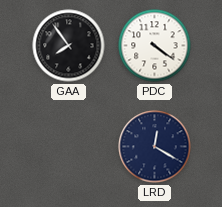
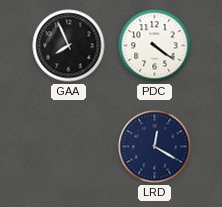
GAA: 7:54 -> 7:56
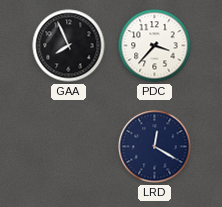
PDC: 4:21 -> 3:37
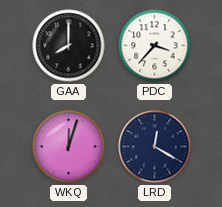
GAA: 7:56 -> 8:00
WKQ: none -> 12:03
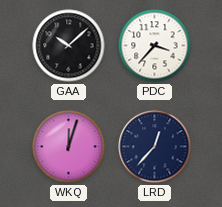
GAA: 8:00 -> 10:08
LRD: 12:20 -> 12:37
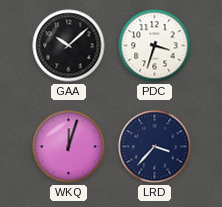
PDC: 3:37 -> 3:33
LRD: 12:37 -> 3:37
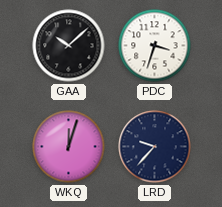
LRD: 3:37 -> 9:37
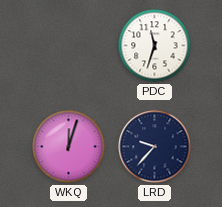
GAA: 10:08 -> none
PDC: 3:33 -> 11:33
